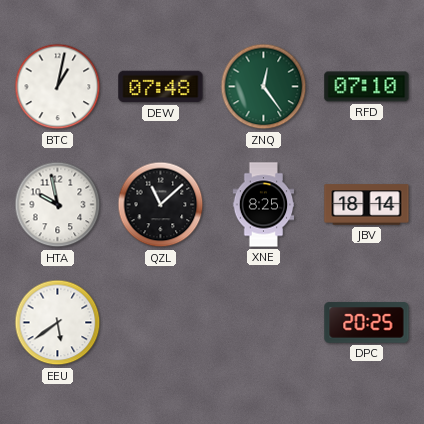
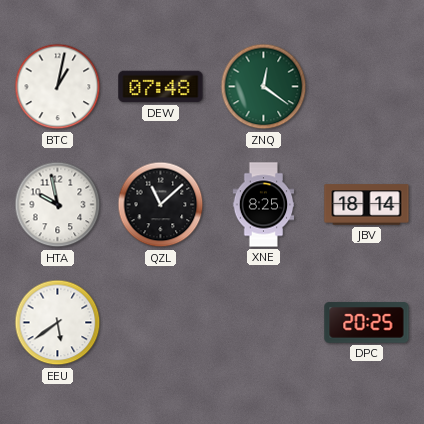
ZNQ: 12:24 -> 12:21
RFD: 07:10 -> none
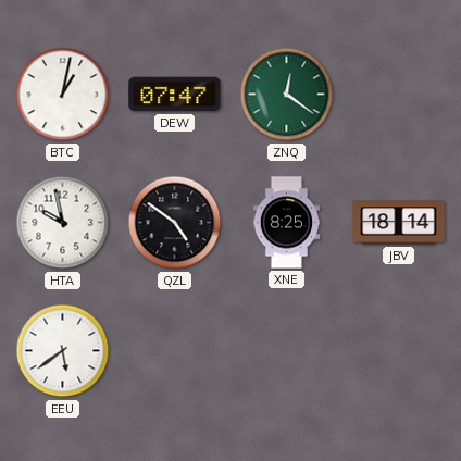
DEW: 07:48 -> 07:47
QZL: 11:08 -> 4:51
DPC: 20:25 -> none
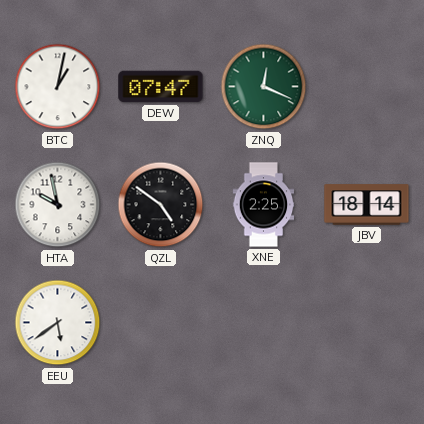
ZNQ: 12:21 -> 12:19
XNE: 8:25 -> 2:25
